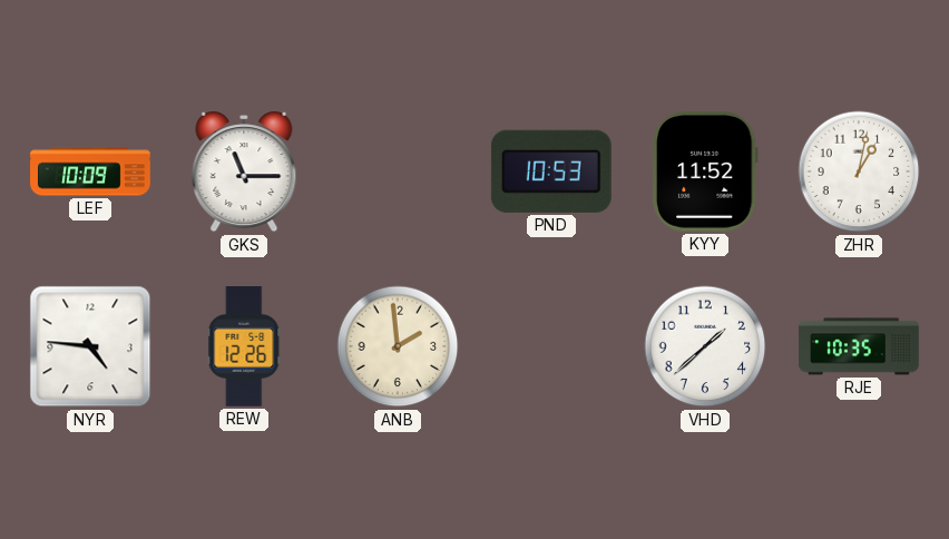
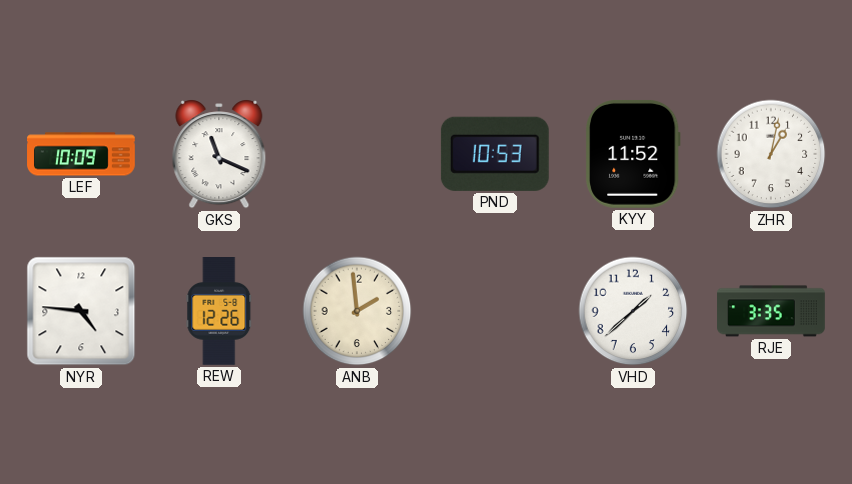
GKS: 11:15 -> 11:19
RJE: 10:35 -> 3:35
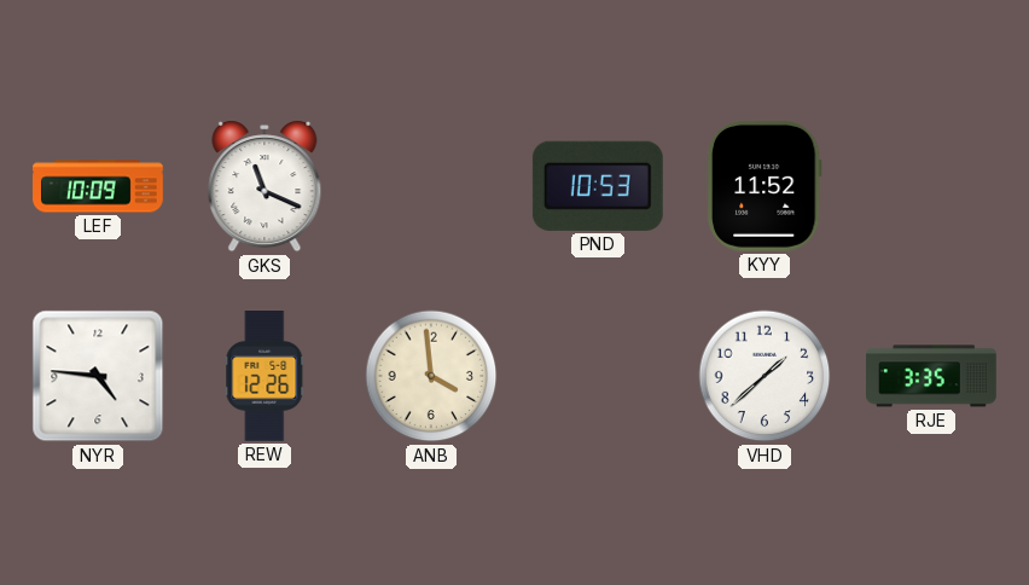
ZHR: 1:02 -> none
ANB: 1:59 -> 3:59
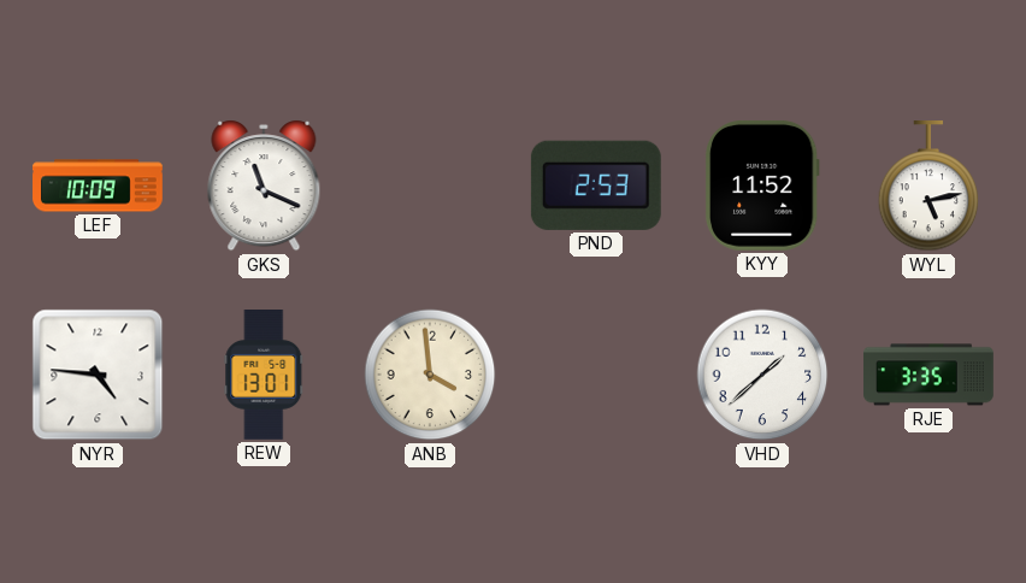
PND: 10:53 -> 2:53
WYL: none -> 5:13
REW: 12:26 -> 13:01
